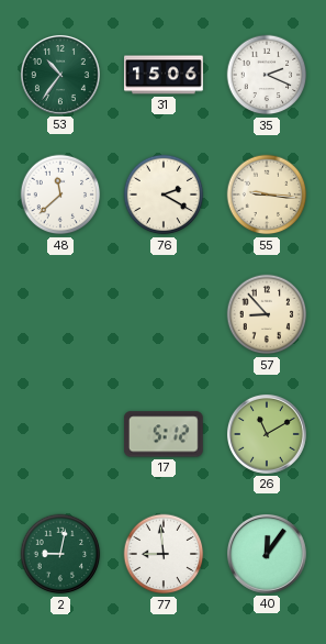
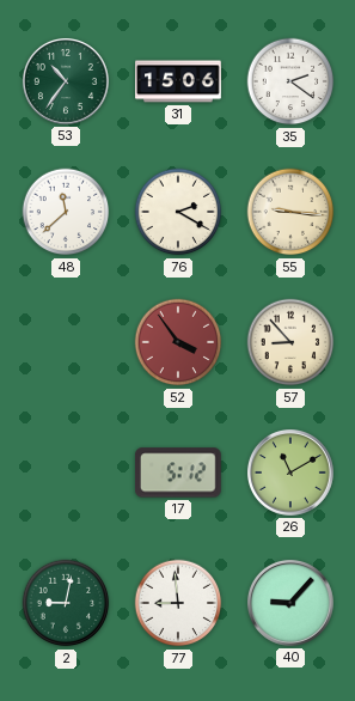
35: 2:19 -> 2:21
52: none -> 3:54
40: 12:06 -> 9:07
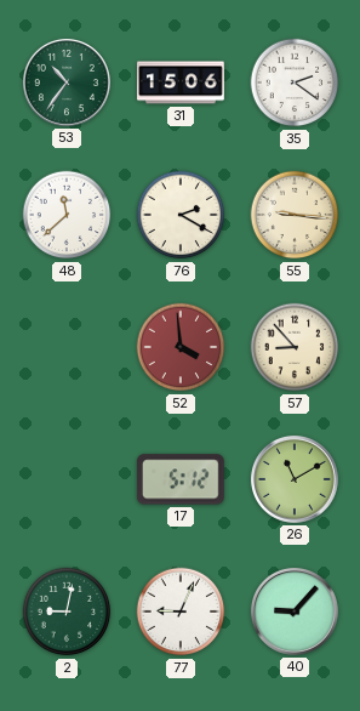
52: 3:54 -> 3:59
77: 8:59 -> 9:04
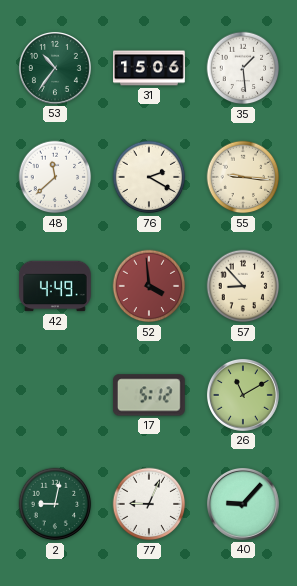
35: 2:21 -> 1:29
42: none -> 4:49
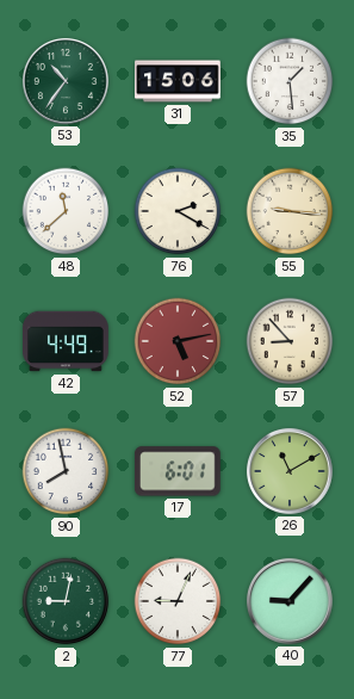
52: 3:59 -> 5:13
90: none -> 7:58
17: 5:12 -> 6:01
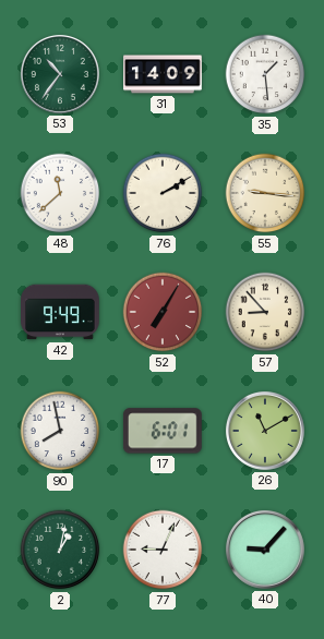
31: 15:06 -> 14:09
76: 2:20 -> 2:10
42: 4:49 -> 9:49
52: 5:13 -> 7:05
2: 9:02 -> 1:02
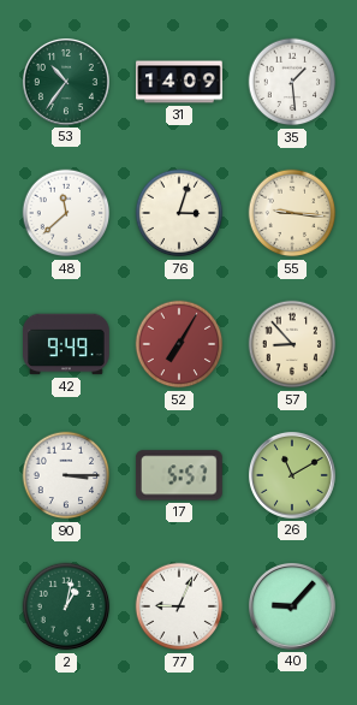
76: 2:10 -> 3:03
90: 7:58 -> 3:15
17: 6:01 -> 5:57
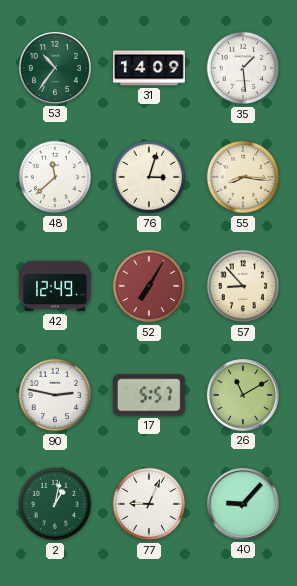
55: 9:16 -> 8:16
42: 9:49 -> 12:49
90: 3:15 -> 2:47
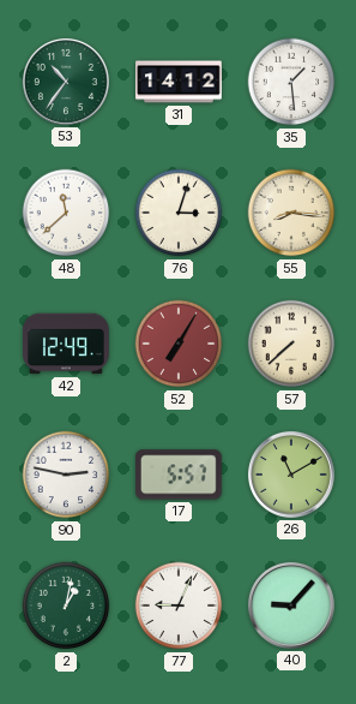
31: 14:09 -> 14:12
57: 8:53 -> 7:38
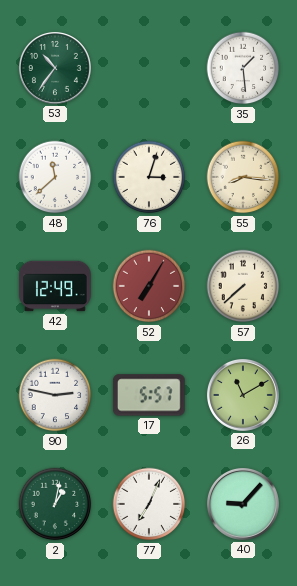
31: 14:12 -> none
77: 9:04 -> 7:04
